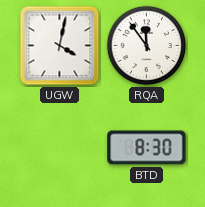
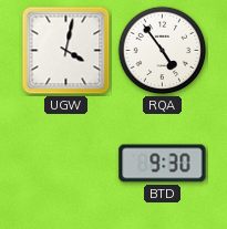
RQA: 11:54 -> 4:54
BTD: 8:30 -> 9:30
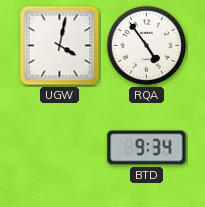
BTD: 9:30 -> 9:34
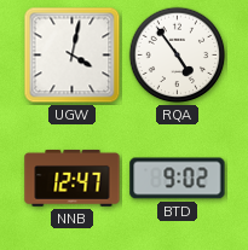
NNB: none -> 12:47
BTD: 9:34 -> 9:02
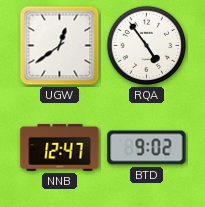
UGW: 4:02 -> 12:39
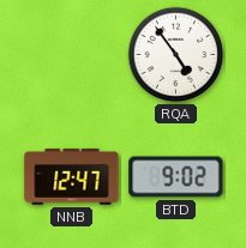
UGW: 12:39 -> none
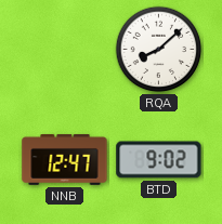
RQA: 4:54 -> 8:08
